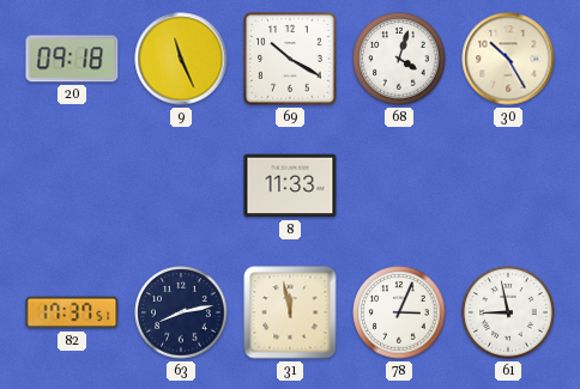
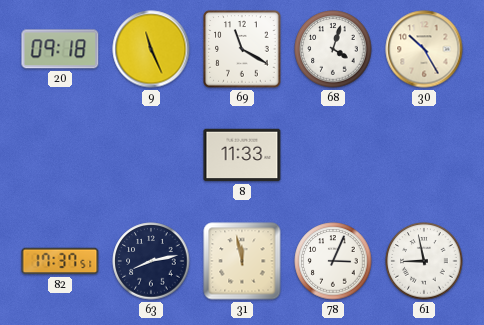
69: 10:20 -> 11:20
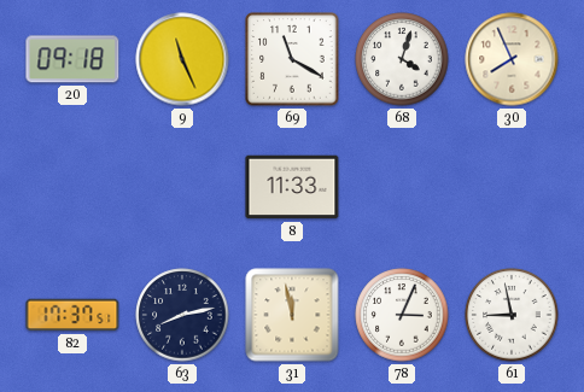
30: 10:25 -> 7:56
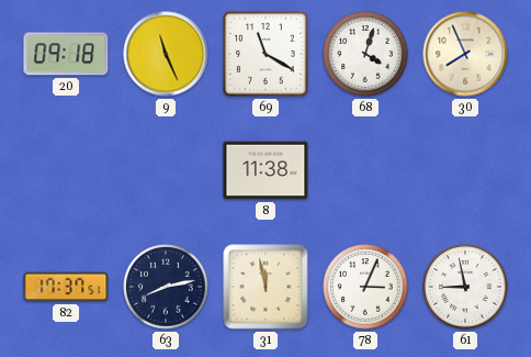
8: 11:33 -> 11:38
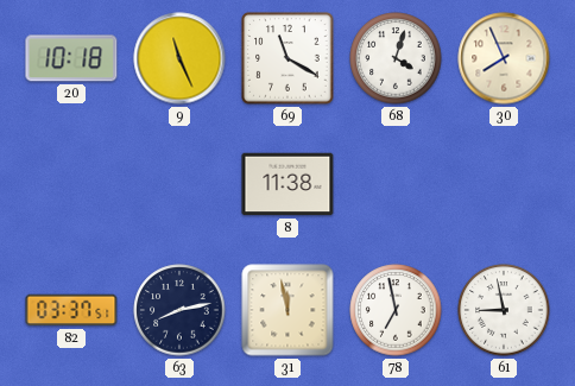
20: 09:18 -> 10:18
82: 17:37 -> 03:37
78: 3:04 -> 6:58
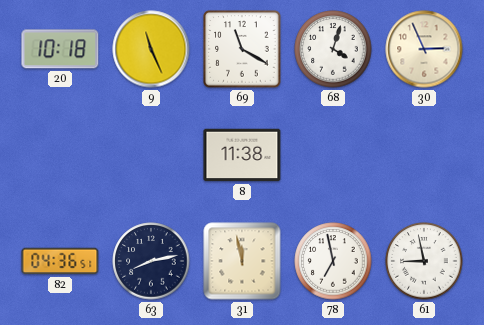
30: 7:56 -> 2:56
82: 03:37 -> 04:36
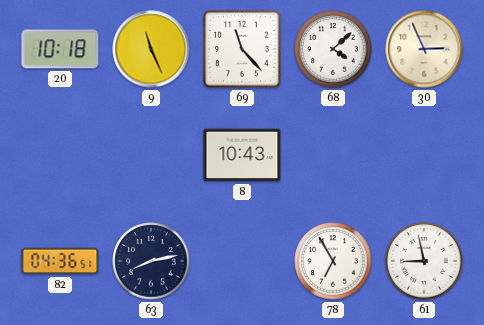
69: 11:20 -> 11:23
68: 4:03 -> 4:08
8: 11:38 -> 10:43
31: 11:58 -> none
78: 6:58 -> 6:55
